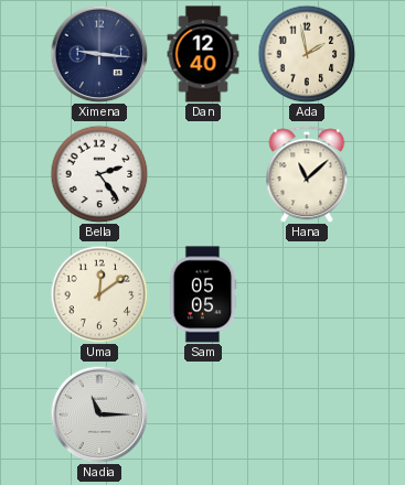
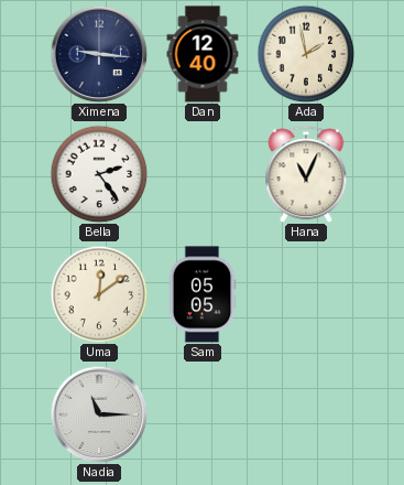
Hana: 11:08 -> 11:04
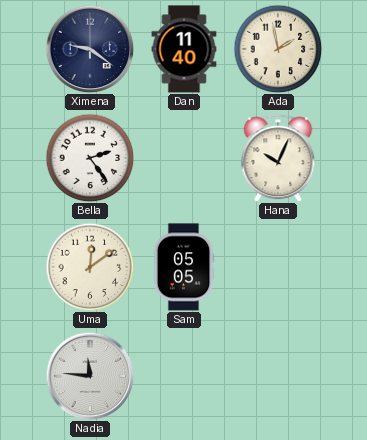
Ximena: 9:16 -> 9:21
Dan: 12:40 -> 11:40
Hana: 11:04 -> 10:04
Nadia: 11:15 -> 11:46
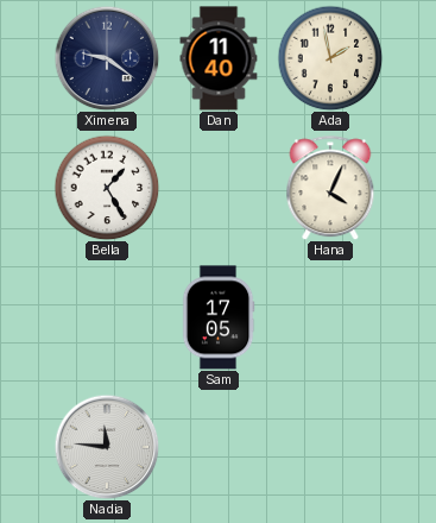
Bella: 2:24 -> 1:25
Hana: 10:04 -> 4:04
Uma: 12:09 -> none
Sam: 05:05 -> 17:05
